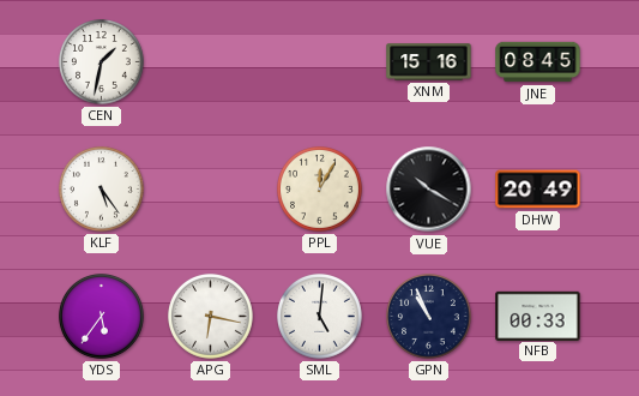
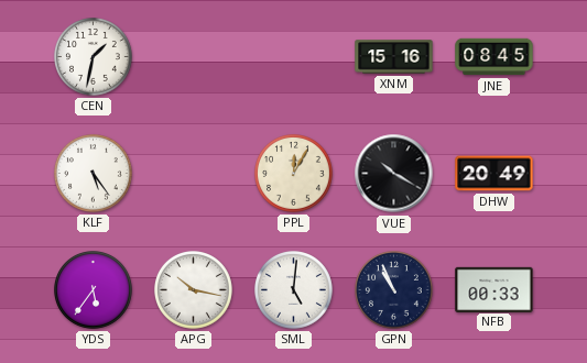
APG: 6:17 -> 10:17
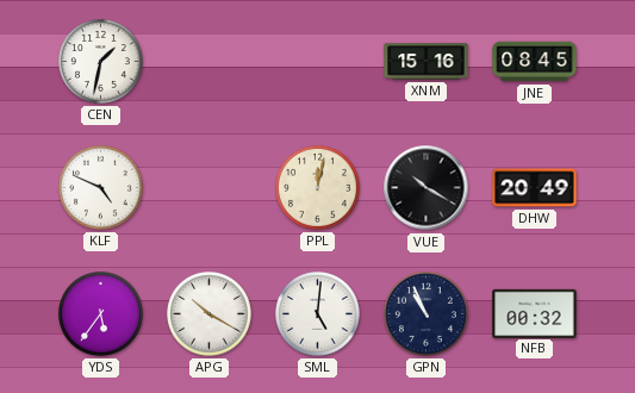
KLF: 5:24 -> 4:49
PPL: 12:05 -> 12:02
APG: 10:17 -> 10:20
NFB: 00:33 -> 00:32
